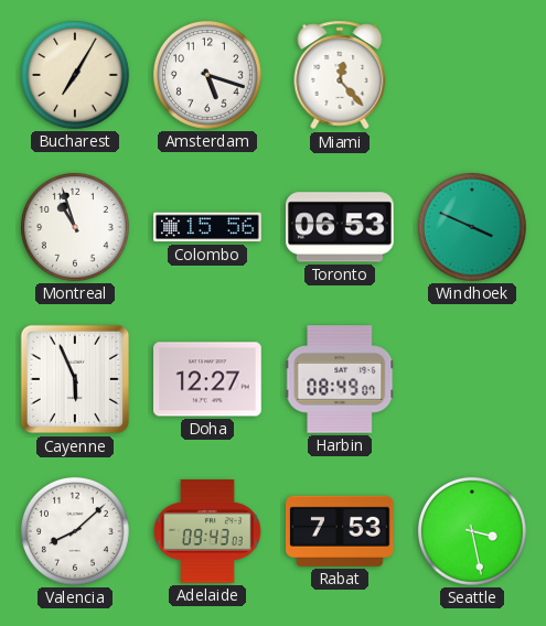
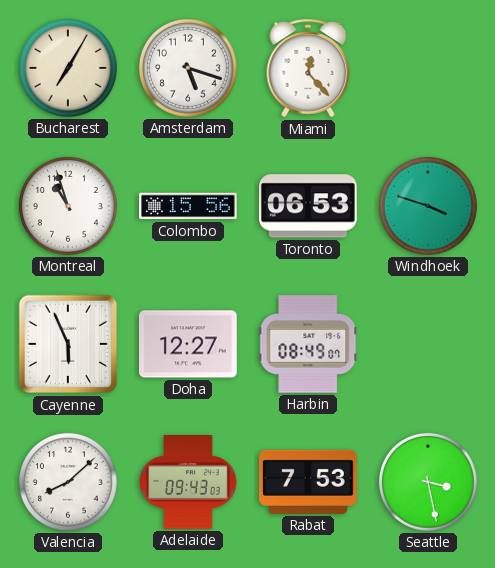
Windhoek: 3:49 -> 3:48
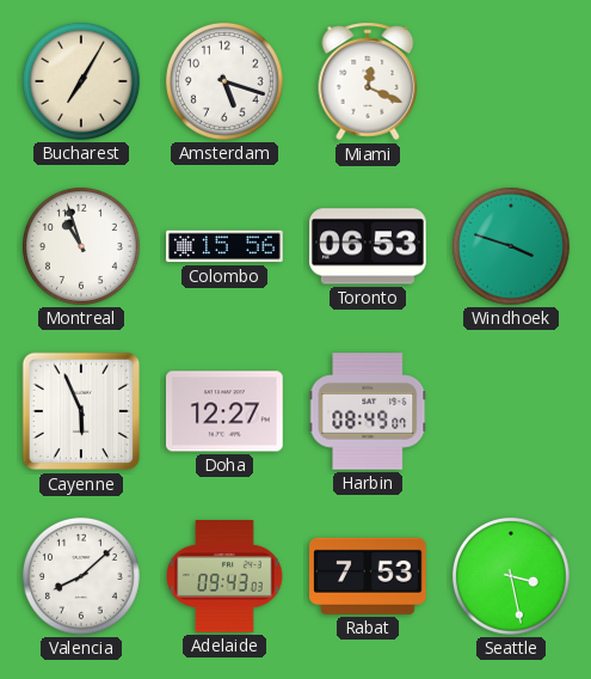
Miami: 12:23 -> 12:19
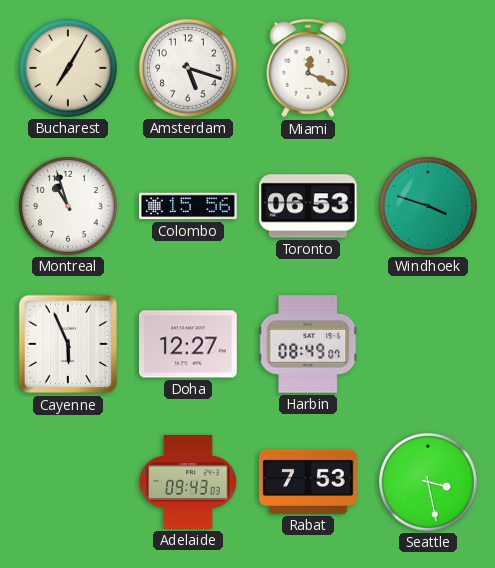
Valencia: 8:08 -> none
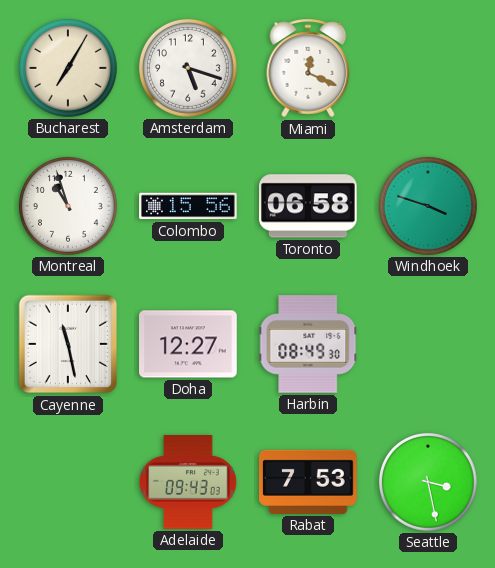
Toronto: 06:53 -> 06:58
Cayenne: 5:56 -> 11:28
Harbin: 08:49:07 -> 08:49:30
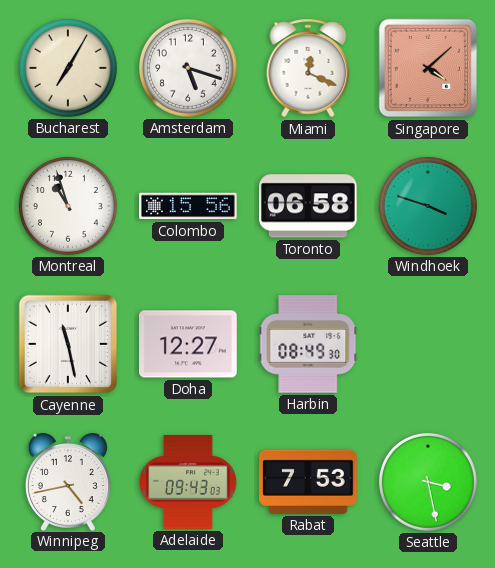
Singapore: none -> 4:08
Winnipeg: none -> 4:43
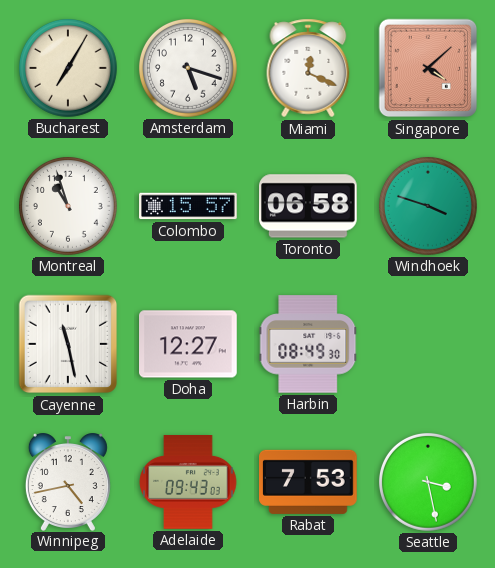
Colombo: 15:56 -> 15:57
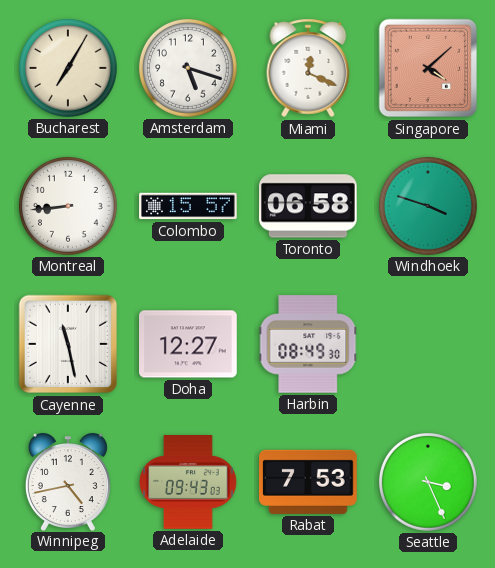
Montreal: 10:57 -> 8:44
Seattle: 3:28 -> 3:26
